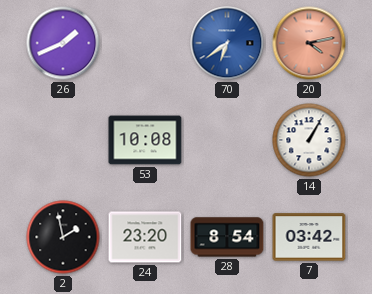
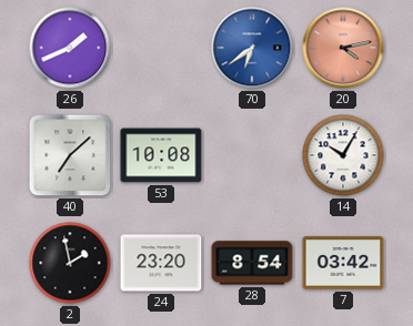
40: none -> 7:08
14: 1:05 -> 10:05
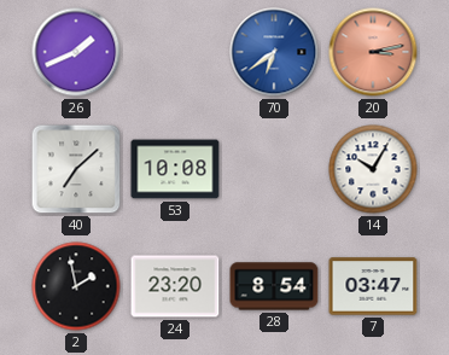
20: 4:13 -> 3:13
7: 03:42 -> 03:47
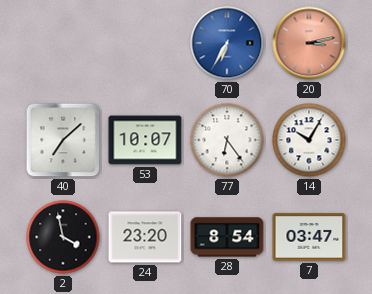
26: 1:41 -> none
70: 6:39 -> 6:35
53: 10:08 -> 10:07
77: none -> 6:24
2: 1:58 -> 3:58
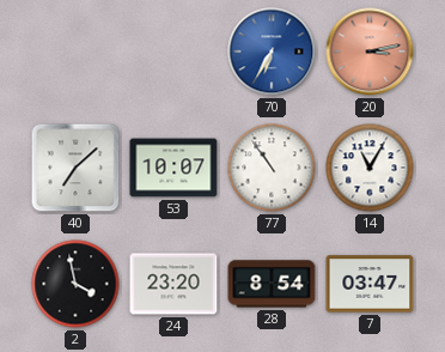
77: 6:24 -> 10:54
14: 10:05 -> 11:05
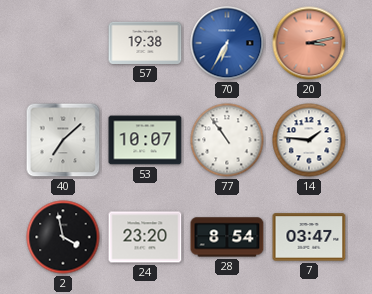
57: none -> 19:38
14: 11:05 -> 1:46
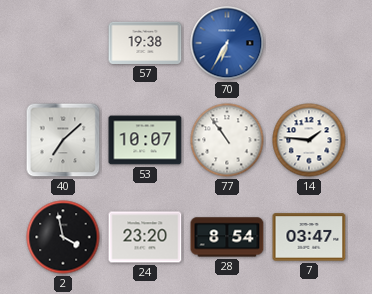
20: 3:13 -> none
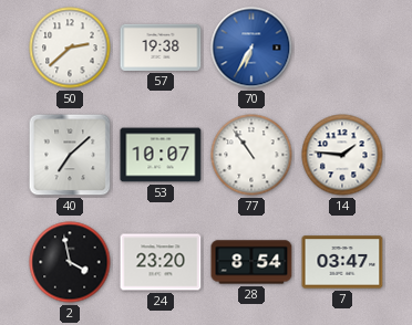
50: none -> 2:38
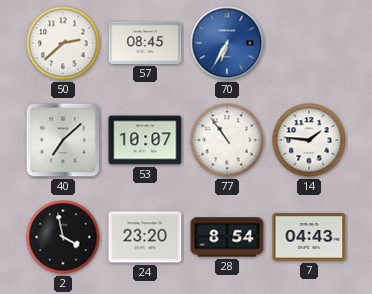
57: 19:38 -> 08:45
7: 03:47 -> 04:43
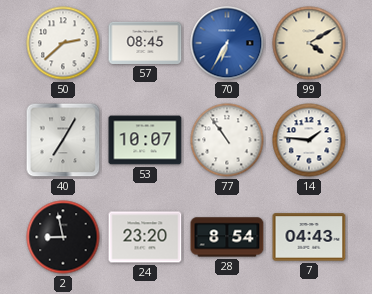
99: none -> 4:10
40: 7:08 -> 7:05
2: 3:58 -> 8:58
